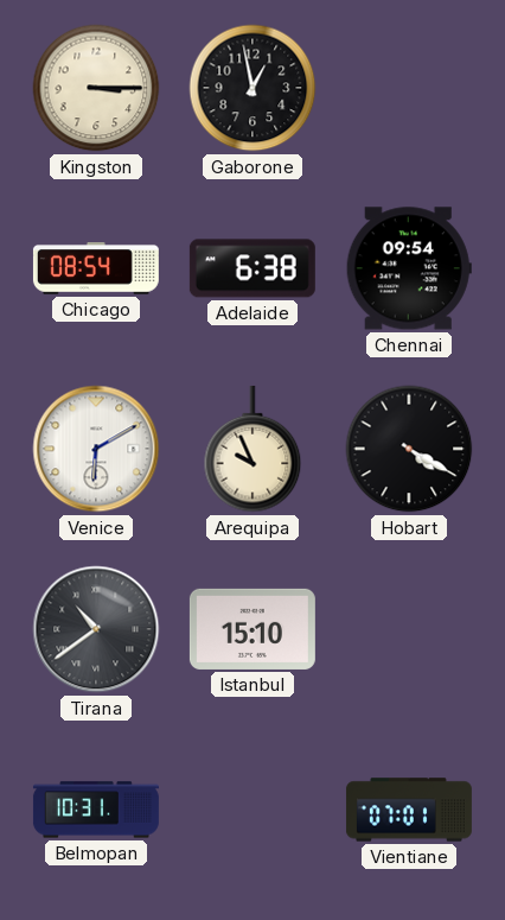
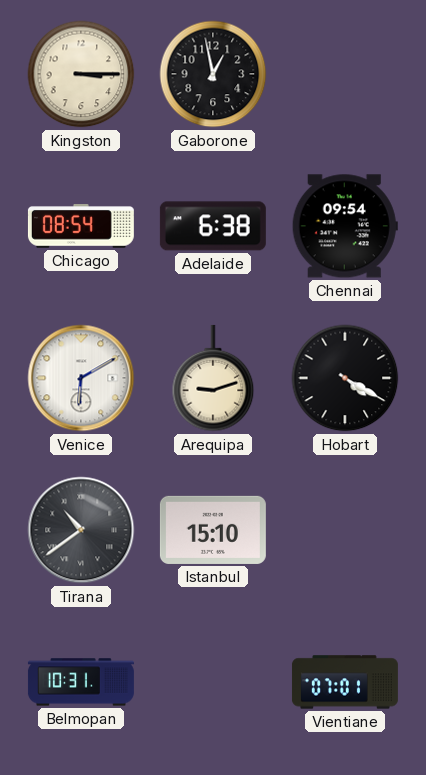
Arequipa: 9:56 -> 9:12
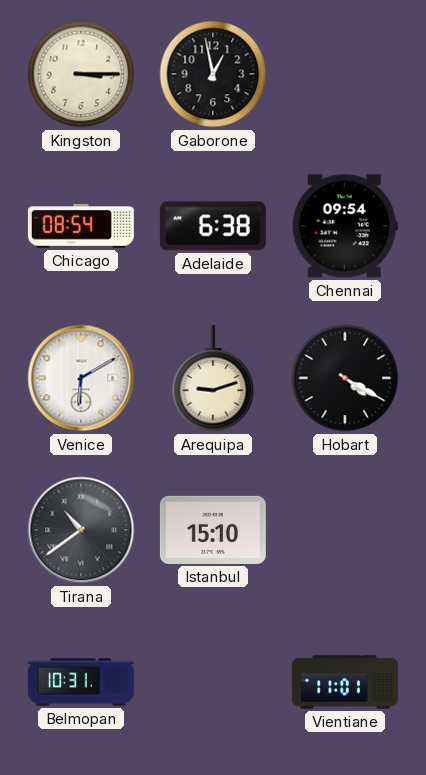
Vientiane: 07:01 -> 11:01
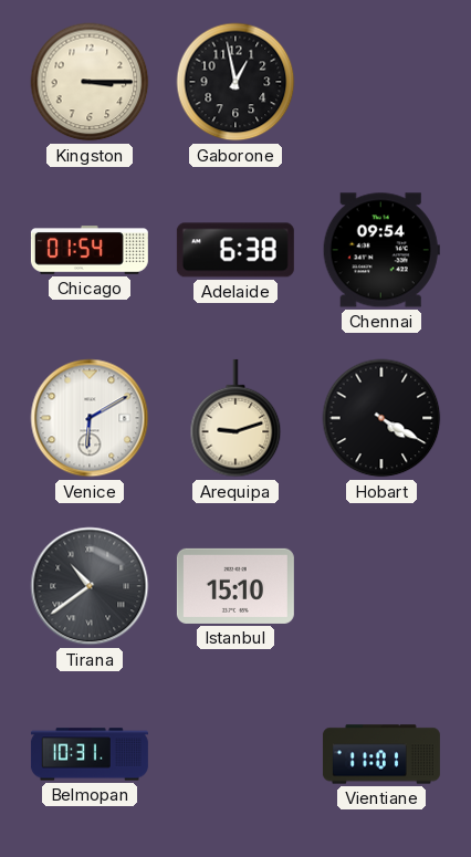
Chicago: 08:54 -> 01:54
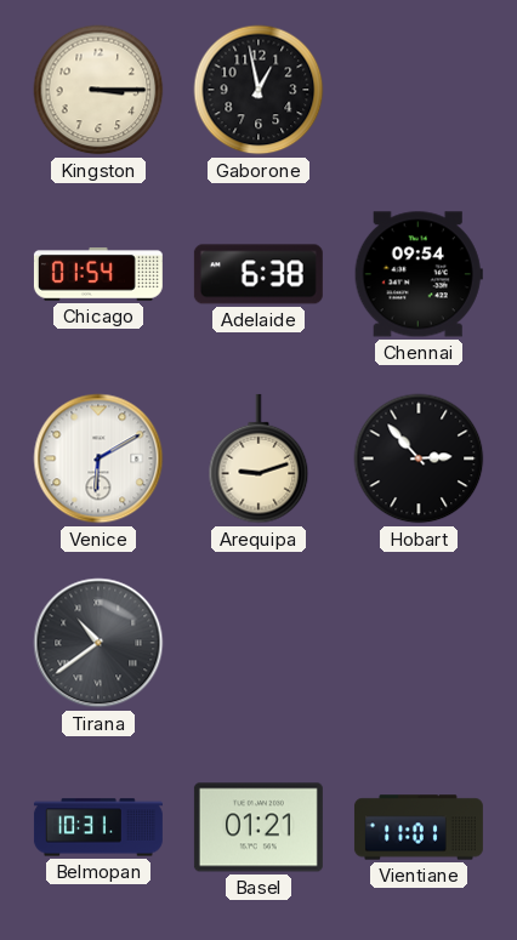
Hobart: 4:20 -> 2:53
Istanbul: 15:10 -> none
Basel: none -> 01:21
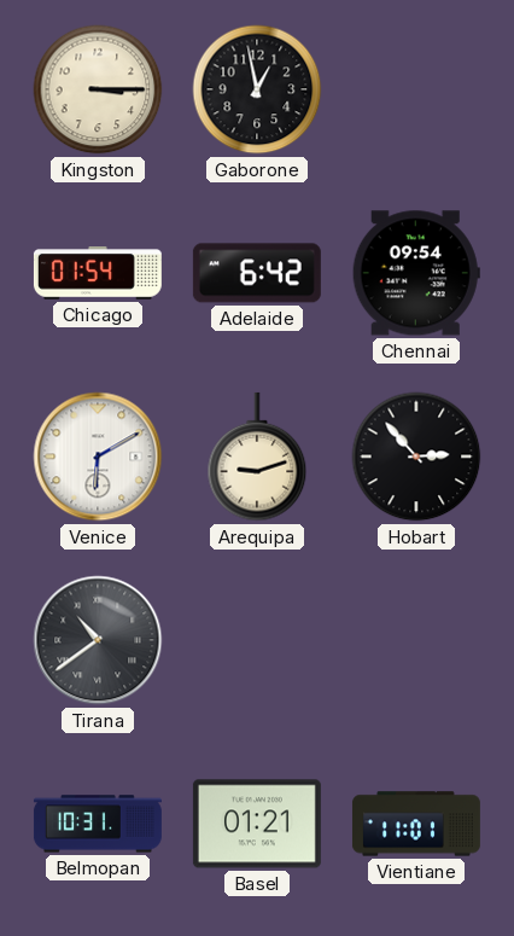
Adelaide: 6:38 -> 6:42
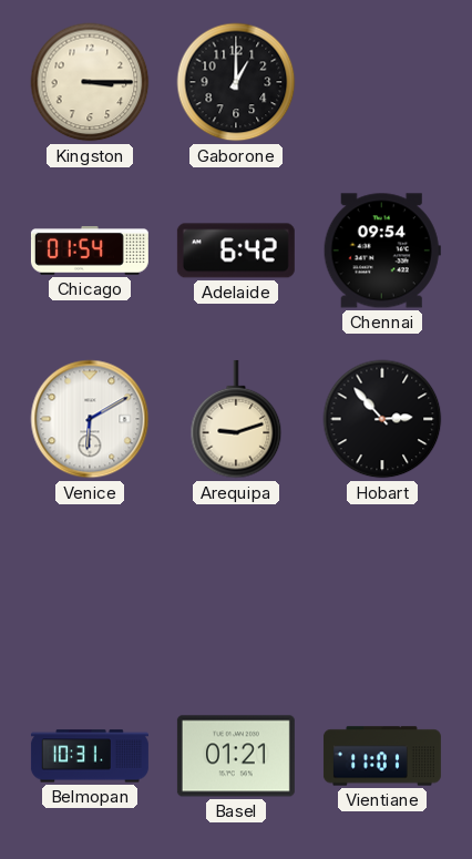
Gaborone: 12:58 -> 1:00
Tirana: 10:39 -> none
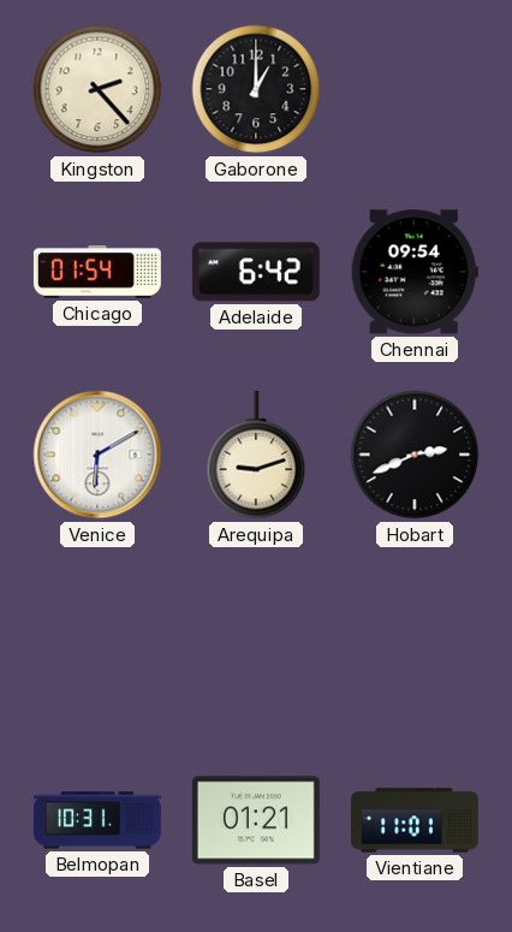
Kingston: 3:15 -> 2:23
Hobart: 2:53 -> 2:41
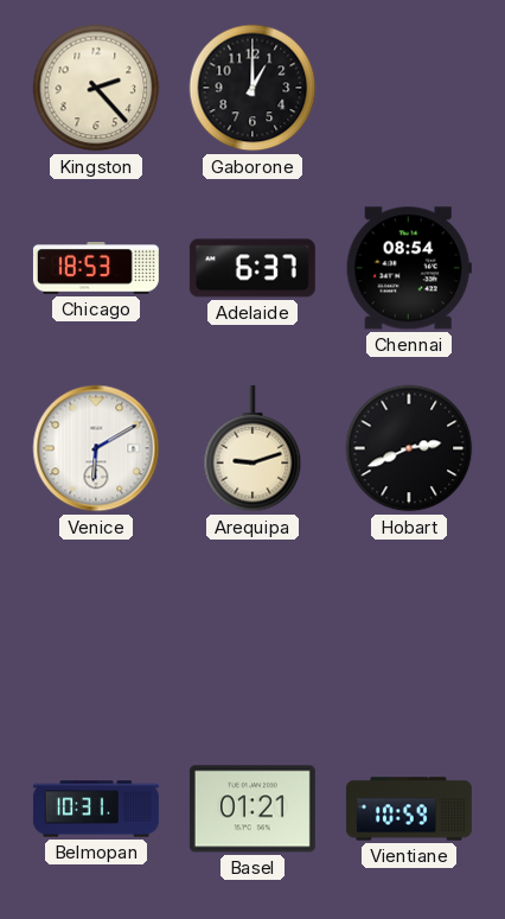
Chicago: 01:54 -> 18:53
Adelaide: 6:42 -> 6:37
Chennai: 09:54 -> 08:54
Vientiane: 11:01 -> 10:59
